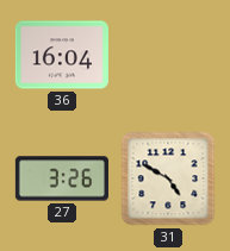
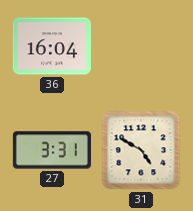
27: 3:26 -> 3:31
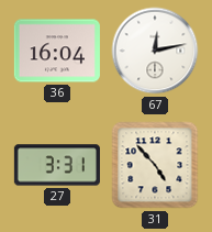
67: none -> 12:13
31: 4:50 -> 4:53
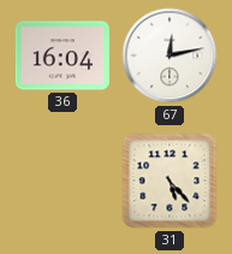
27: 3:31 -> none
31: 4:53 -> 5:23
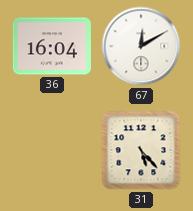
67: 12:13 -> 12:10
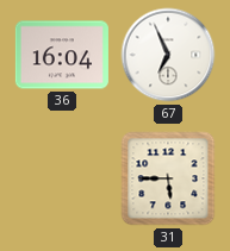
67: 12:10 -> 6:56
31: 5:23 -> 5:45
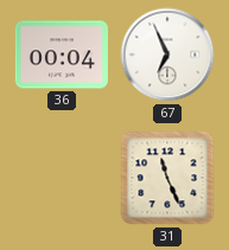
36: 16:04 -> 00:04
31: 5:45 -> 11:26
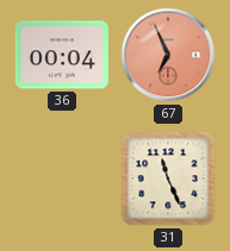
67 dial: white -> salmon
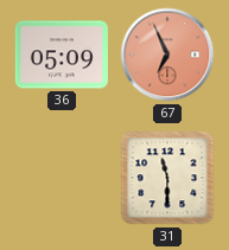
36: 00:04 -> 05:09
31: 11:26 -> 11:30
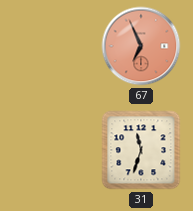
36: 05:09 -> none
31: 11:30 -> 11:33
